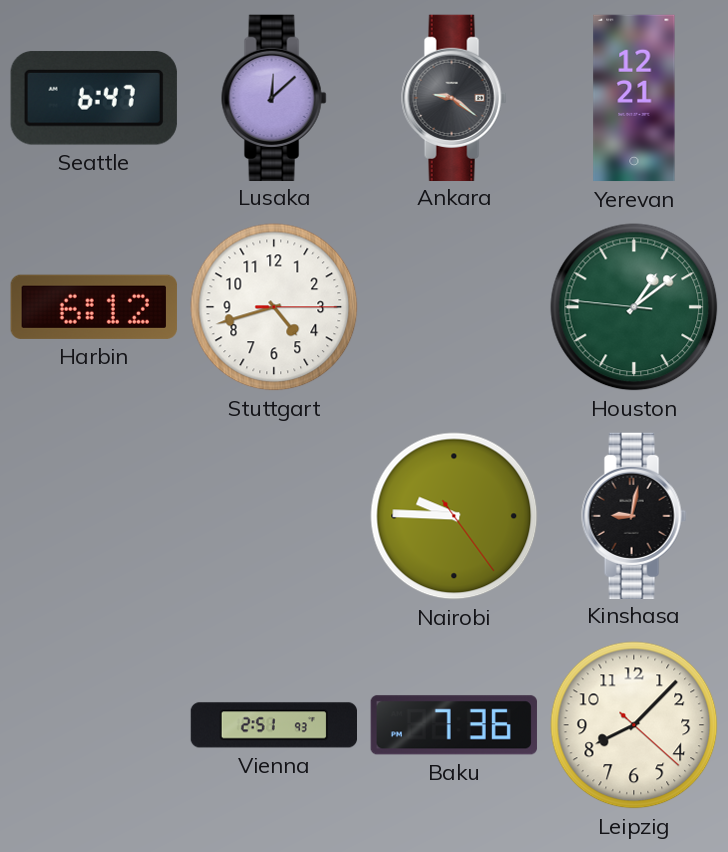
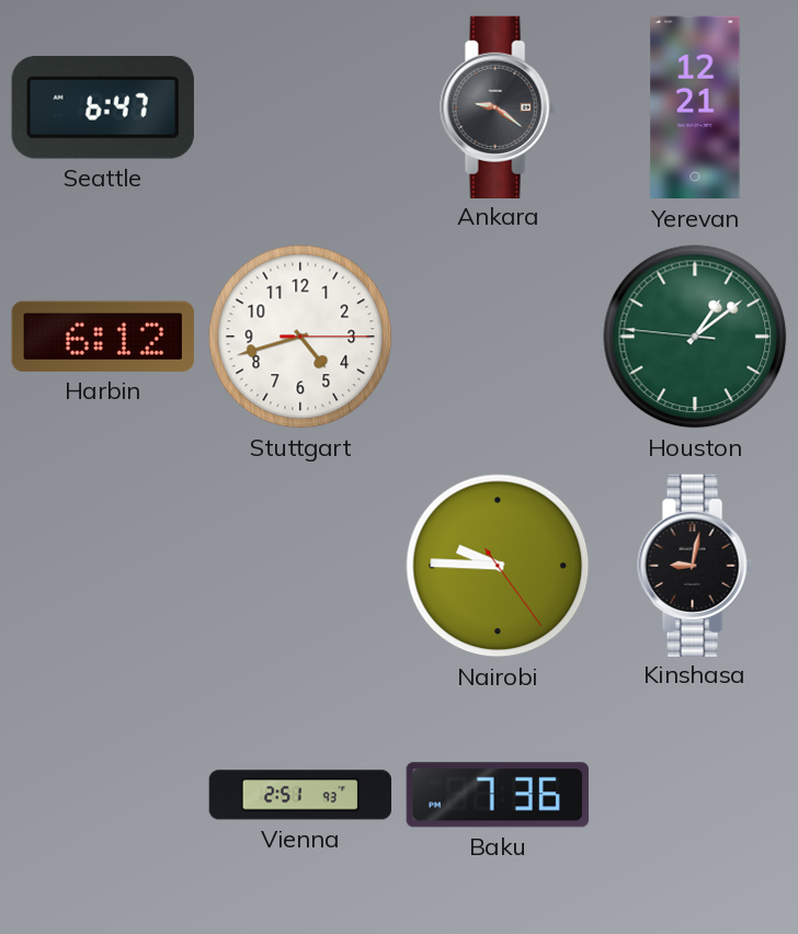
Lusaka: 12:08 -> none
Leipzig: 8:07 -> none
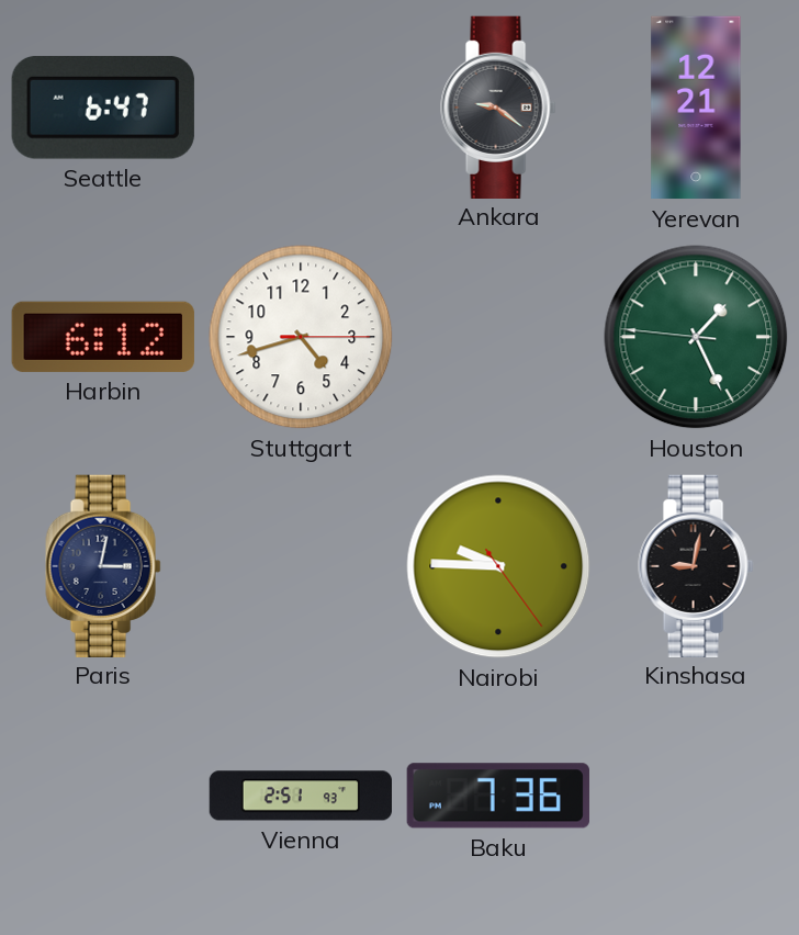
Houston: 1:08 -> 1:25
Paris: none -> 3:02
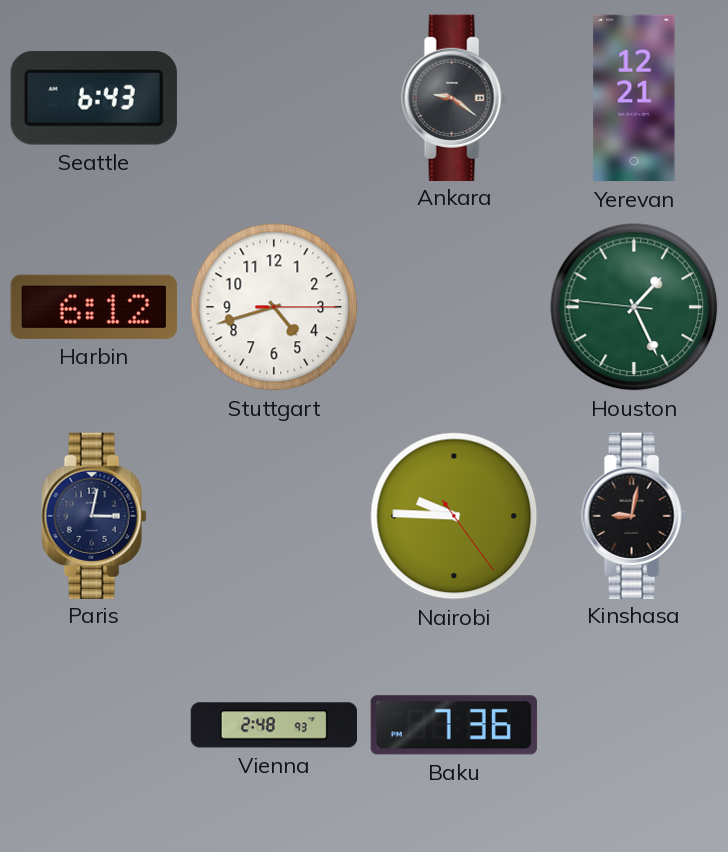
Seattle: 6:47 -> 6:43
Vienna: 2:51 -> 2:48
